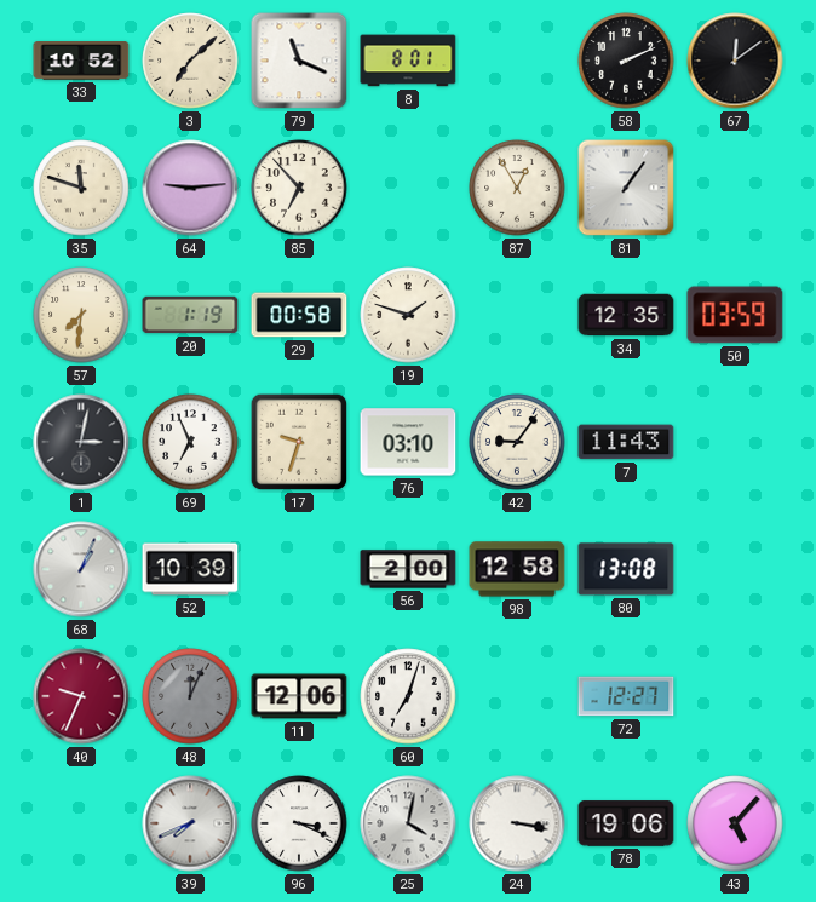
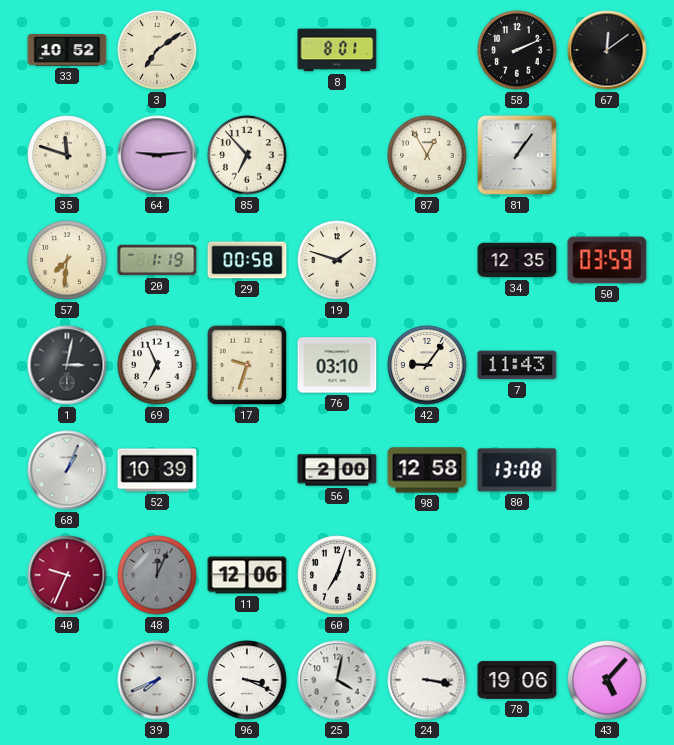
3: 7:08 -> 7:09
79: 11:19 -> none
72: 12:27 -> none
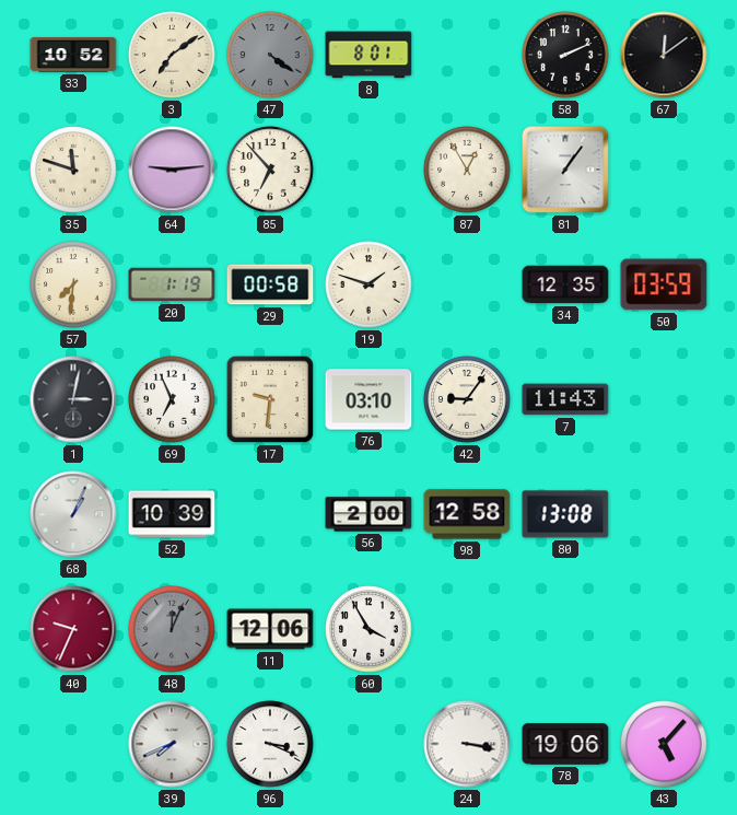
47: none -> 4:21
17: 9:33 -> 9:31
60: 7:03 -> 3:55
25: 4:02 -> none
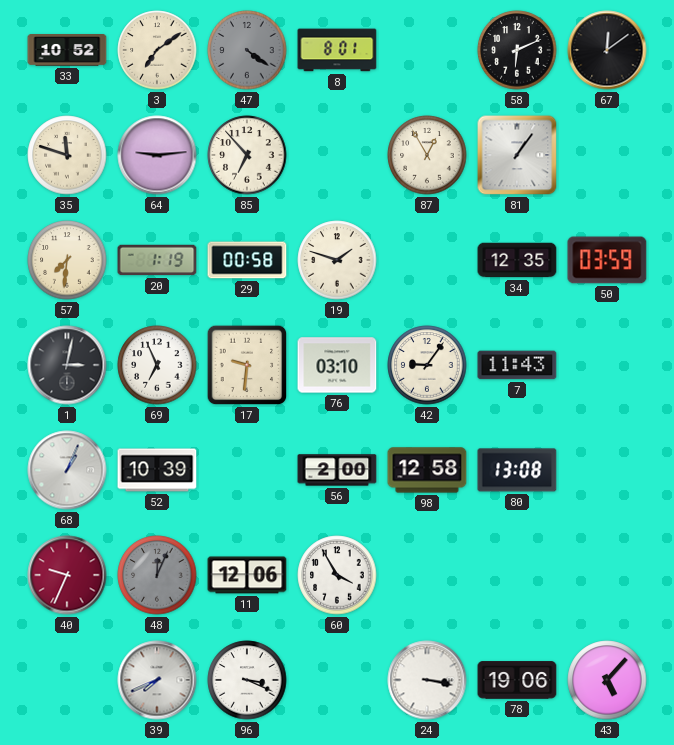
58: 2:11 -> 6:11
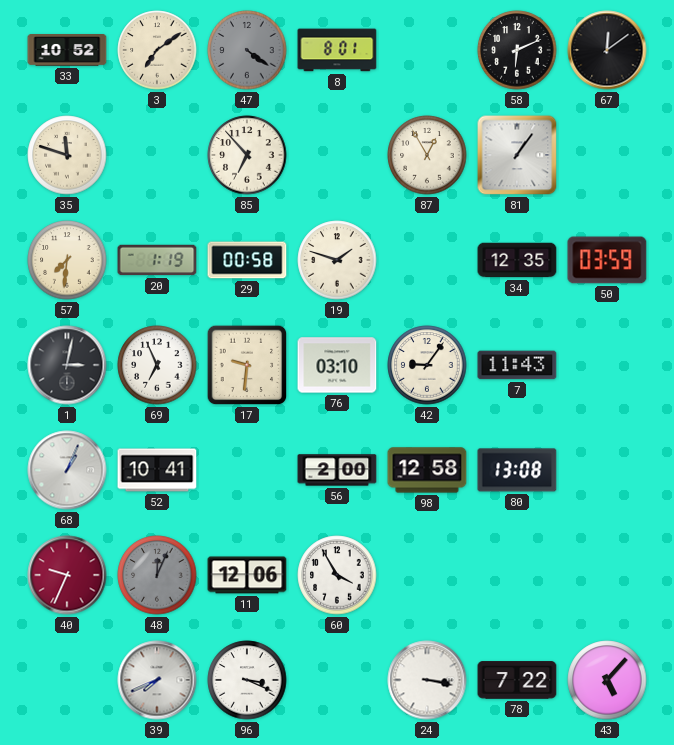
64: 9:14 -> none
52: 10:39 -> 10:41
78: 19:06 -> 7:22
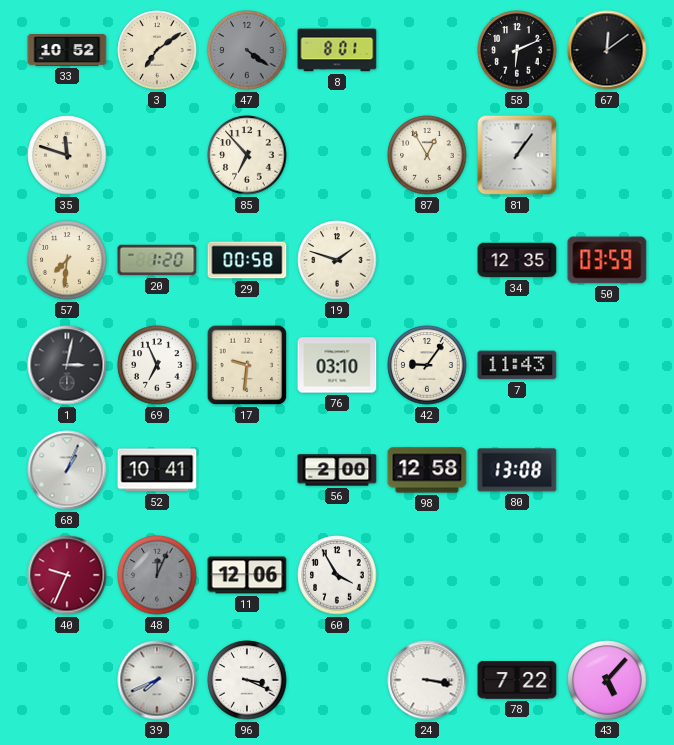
20: 1:19 -> 1:20
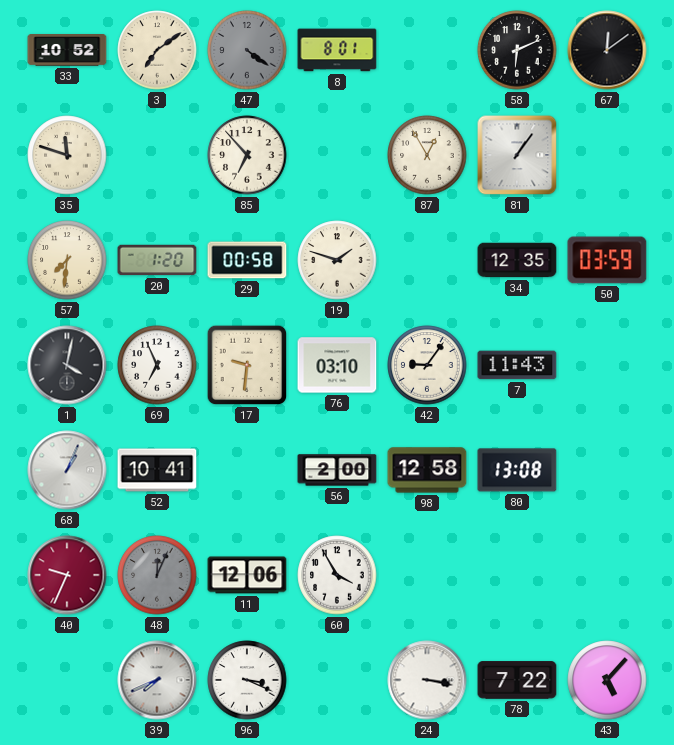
1: 3:02 -> 4:02
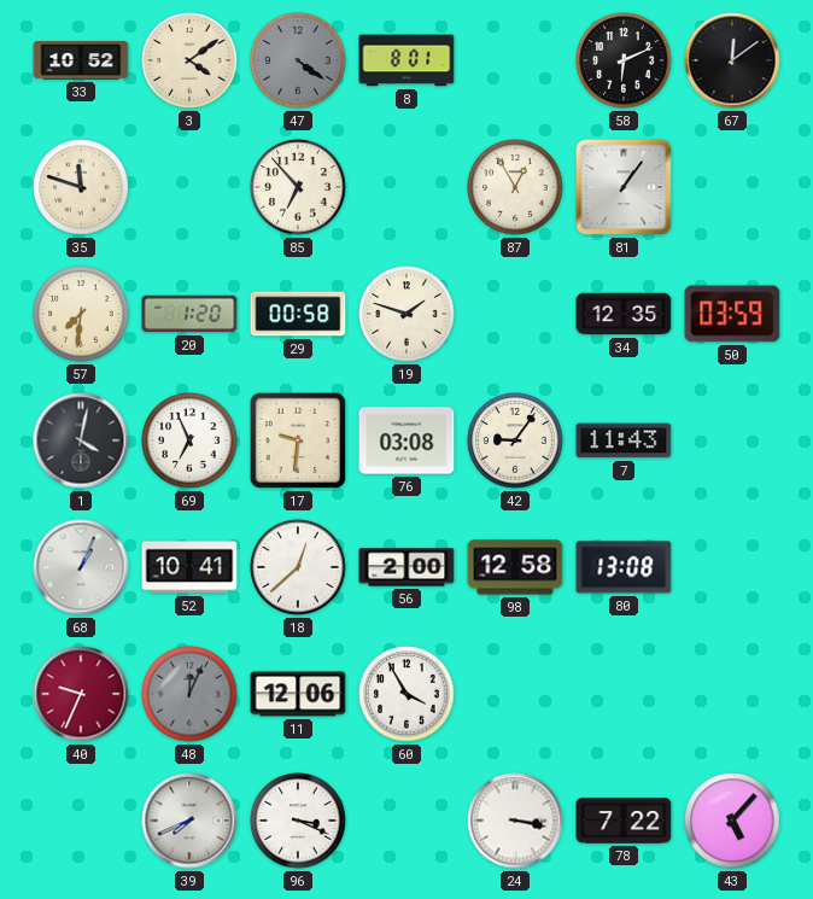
3: 7:09 -> 4:09
76: 03:10 -> 03:08
18: none -> 12:38
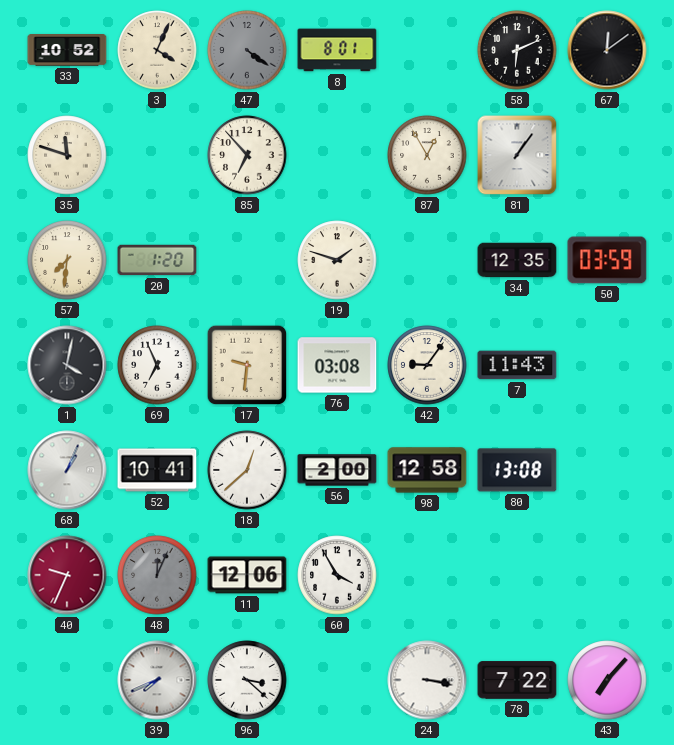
3: 4:09 -> 4:04
29: 00:58 -> none
96: 3:19 -> 3:22
43: 5:07 -> 7:07
